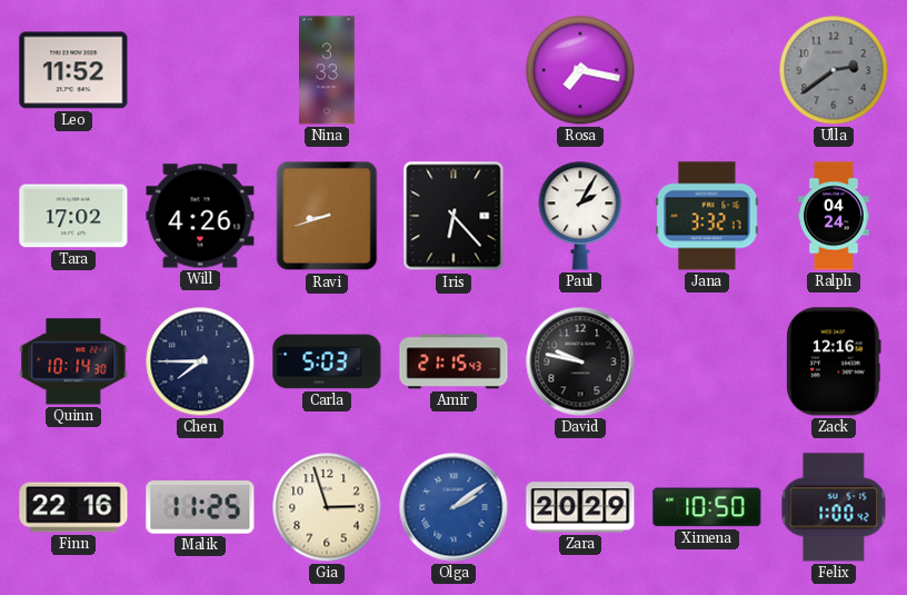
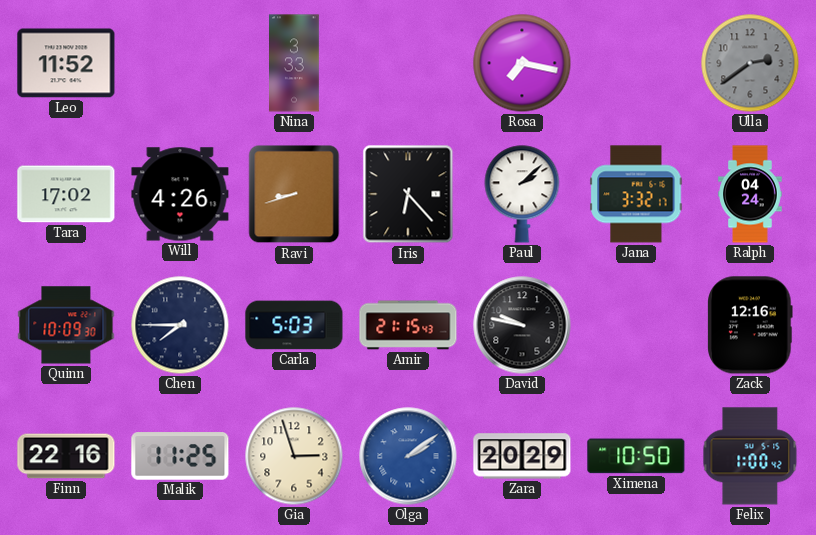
Paul: 2:05 -> 2:08
Quinn: 10:14 -> 10:09
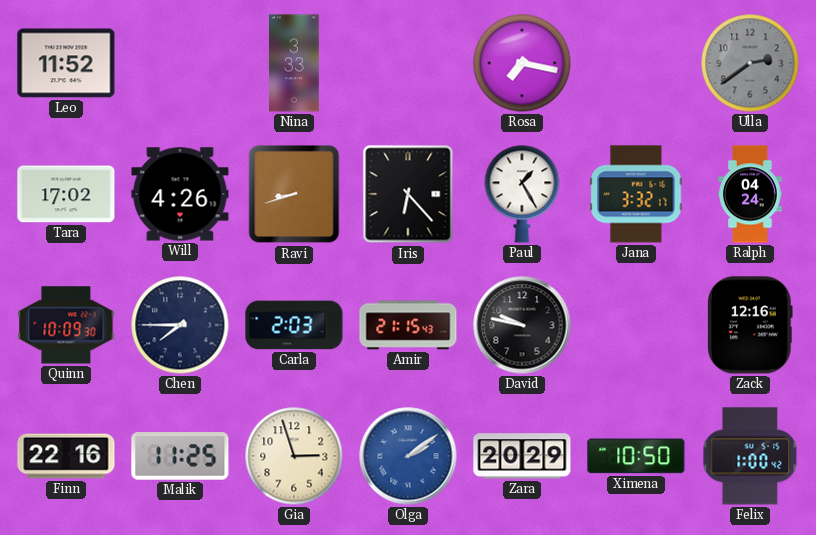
Paul: 2:08 -> 1:25
Carla: 5:03 -> 2:03
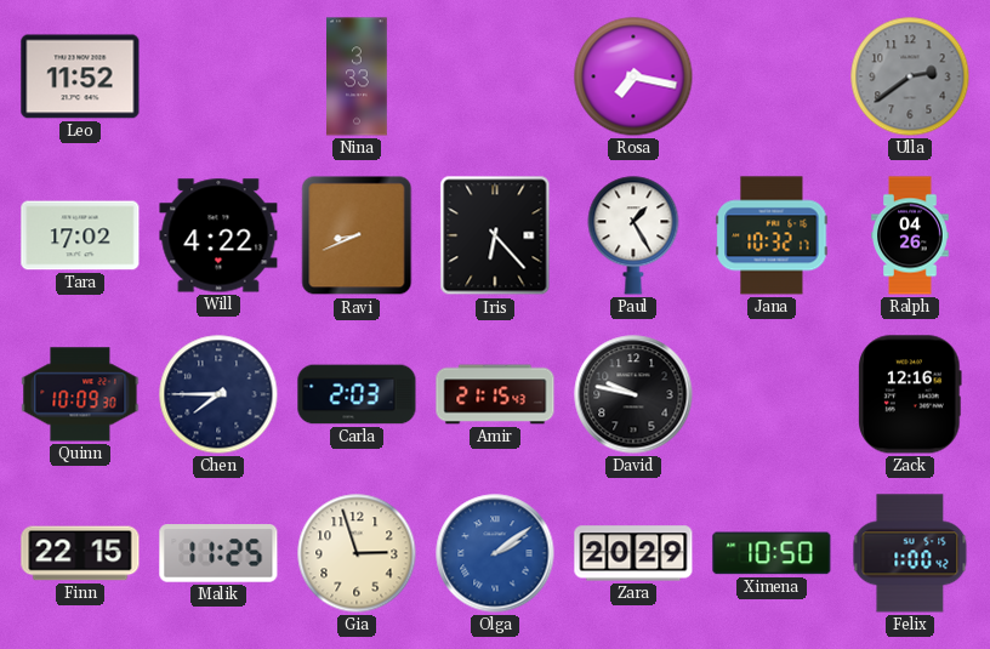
Will: 4:26 -> 4:22
Ravi: 8:42 -> 8:41
Jana: 3:32 -> 10:32
Ralph: 04:24 -> 04:26
Finn: 22:16 -> 22:15
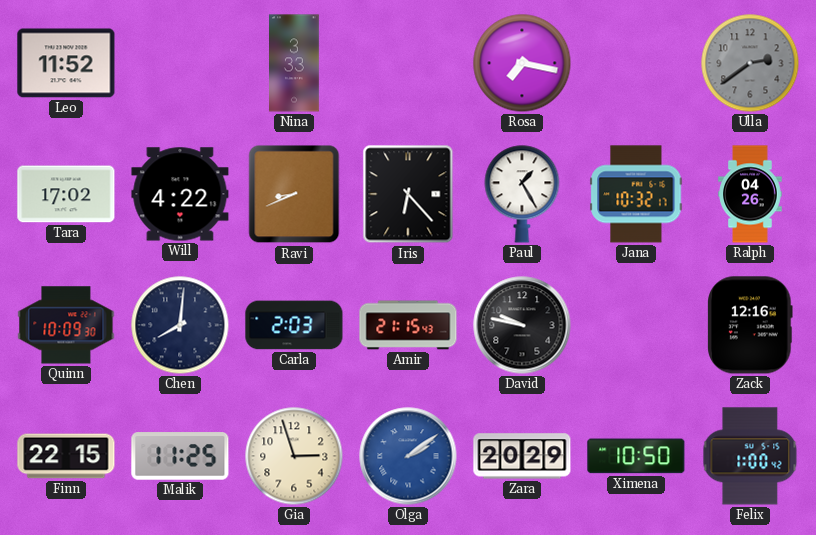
Chen: 7:45 -> 8:01
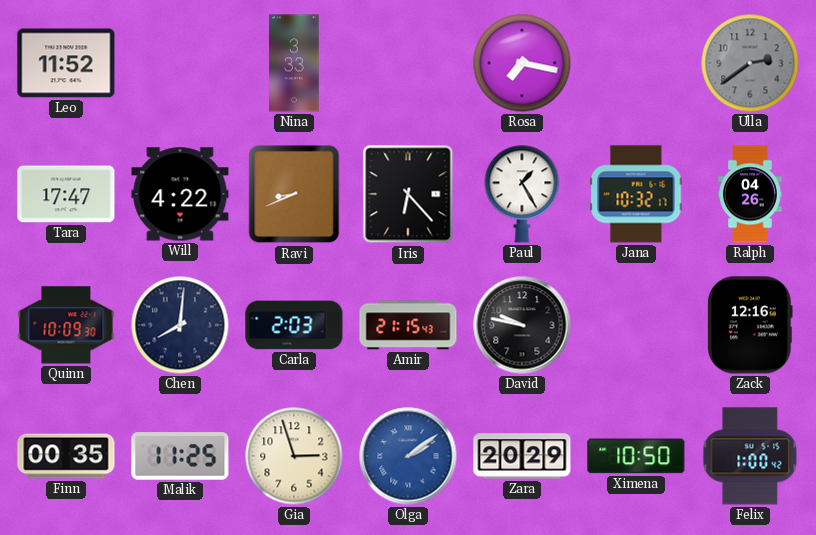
Tara: 17:02 -> 17:47
Finn: 22:15 -> 00:35
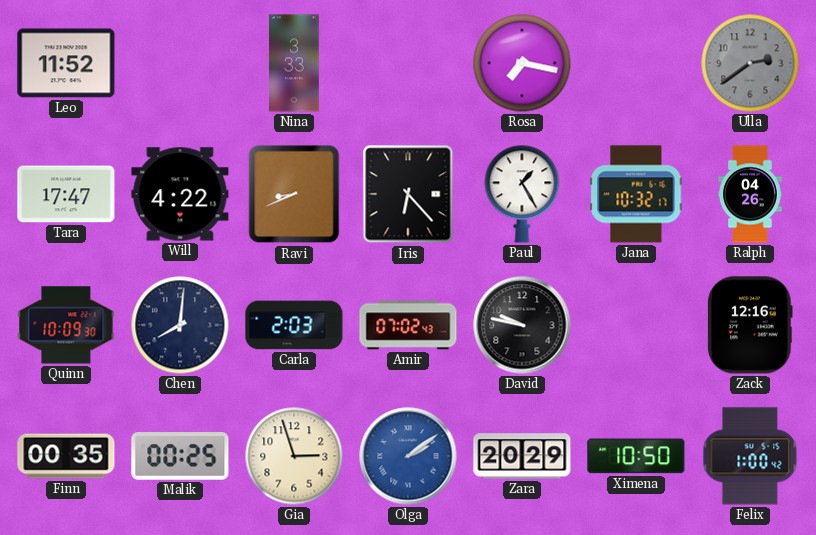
Amir: 21:15 -> 07:02
Malik: 11:25 -> 00:25
